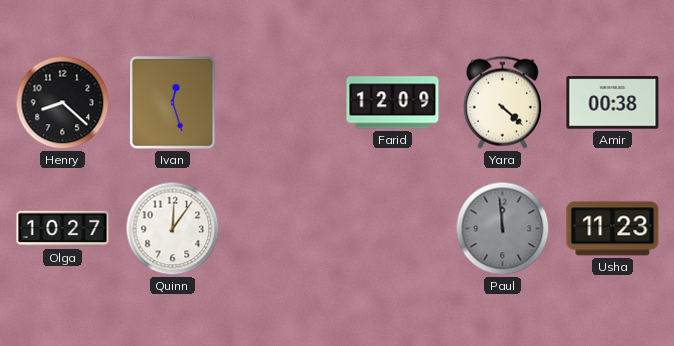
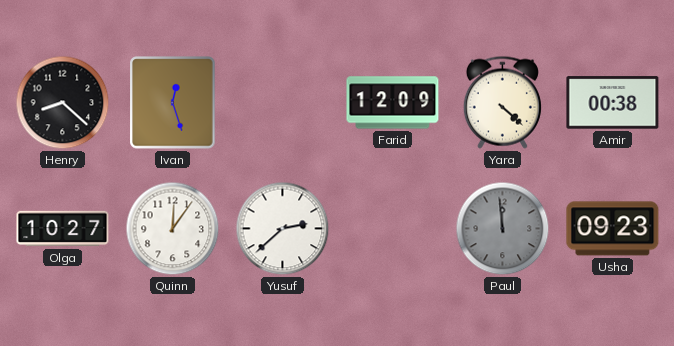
Yusuf: none -> 2:38
Usha: 11:23 -> 09:23
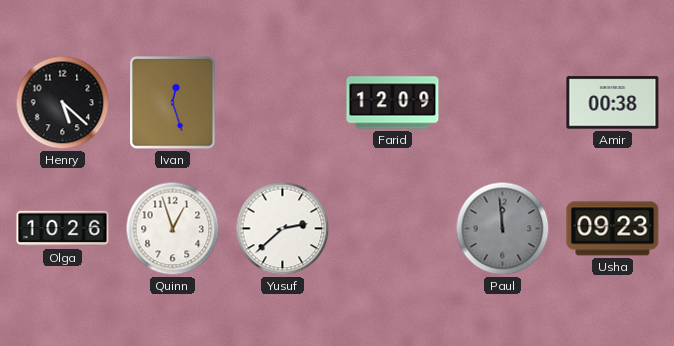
Henry: 8:22 -> 5:22
Yara: 4:22 -> none
Olga: 10:27 -> 10:26
Quinn: 12:06 -> 12:57
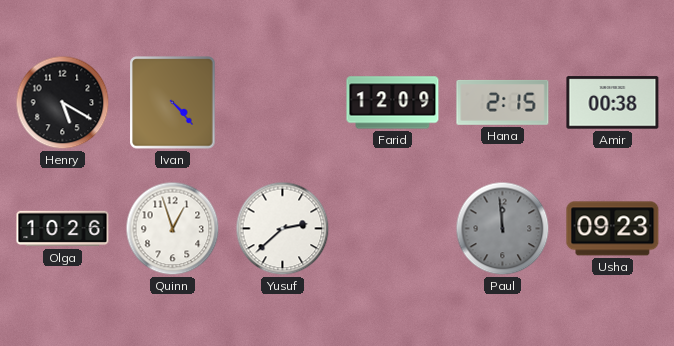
Henry: 5:22 -> 5:20
Ivan: 12:27 -> 4:23
Hana: none -> 2:15
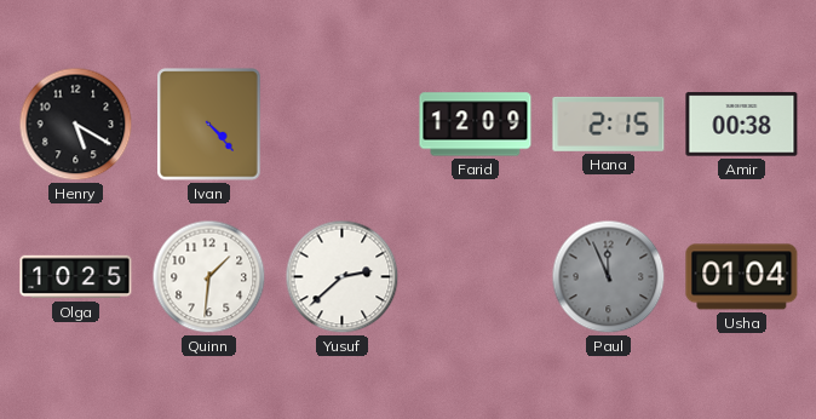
Olga: 10:26 -> 10:25
Quinn: 12:57 -> 1:31
Paul: 11:59 -> 11:56
Usha: 09:23 -> 01:04
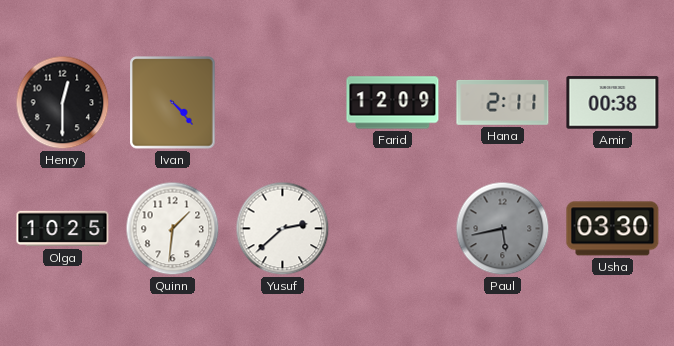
Henry: 5:20 -> 12:30
Hana: 2:15 -> 2:11
Paul: 11:56 -> 5:43
Usha: 01:04 -> 03:30
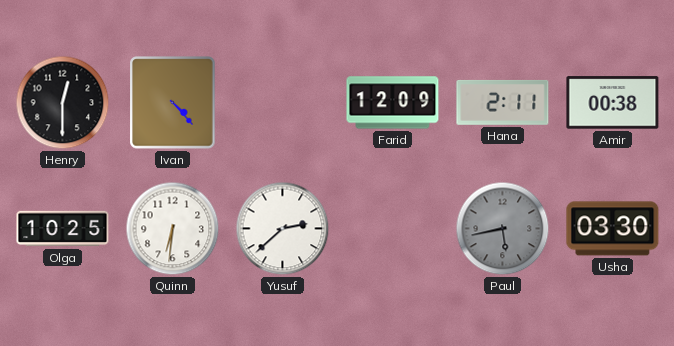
Quinn: 1:31 -> 6:31
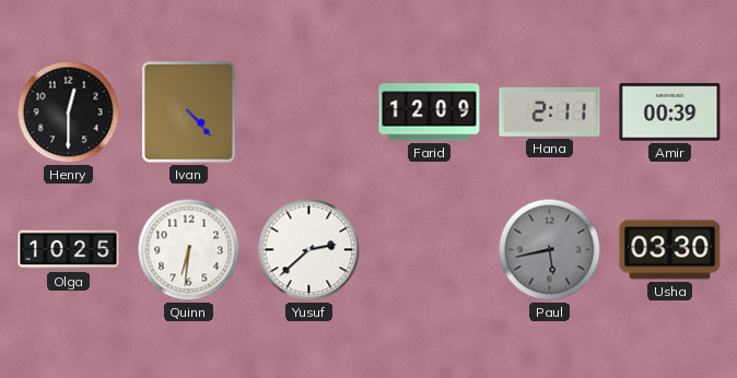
Amir: 00:38 -> 00:39
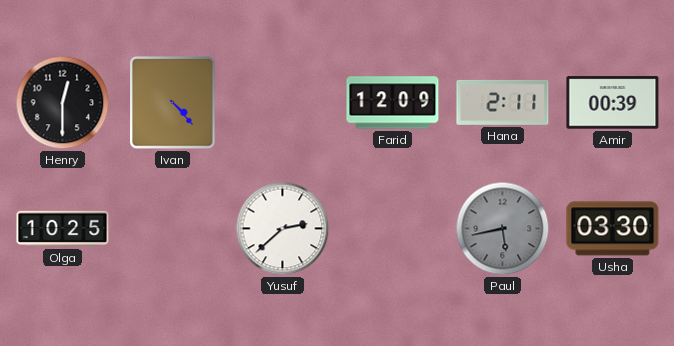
Quinn: 6:31 -> none
